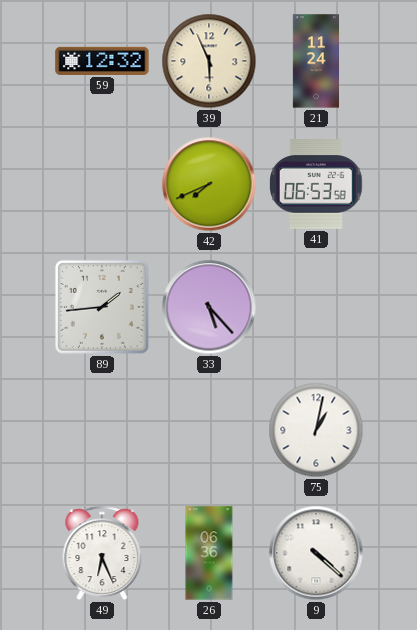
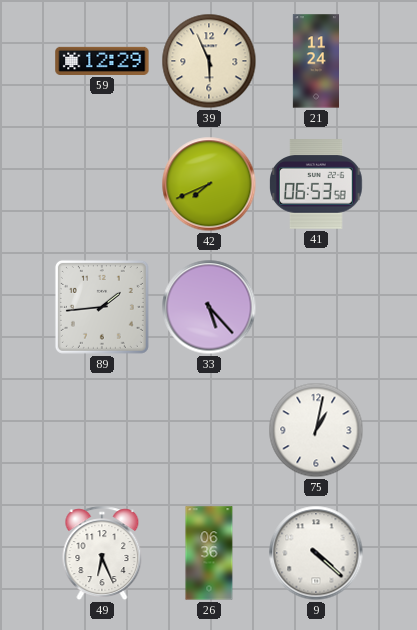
59: 12:32 -> 12:29
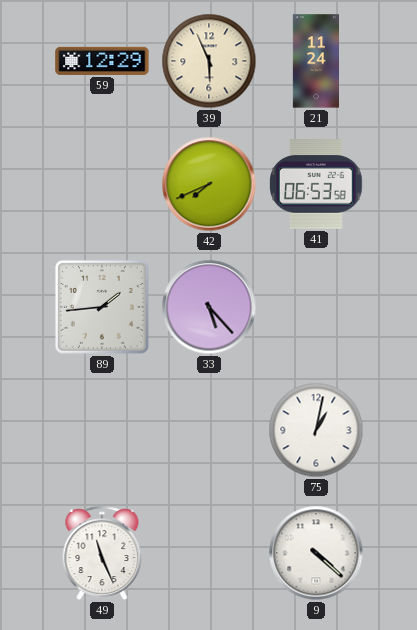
49: 6:26 -> 11:26
26: 06:36 -> none
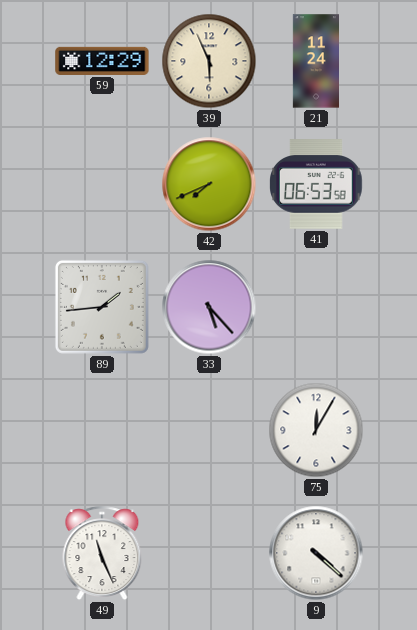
75: 1:02 -> 12:05
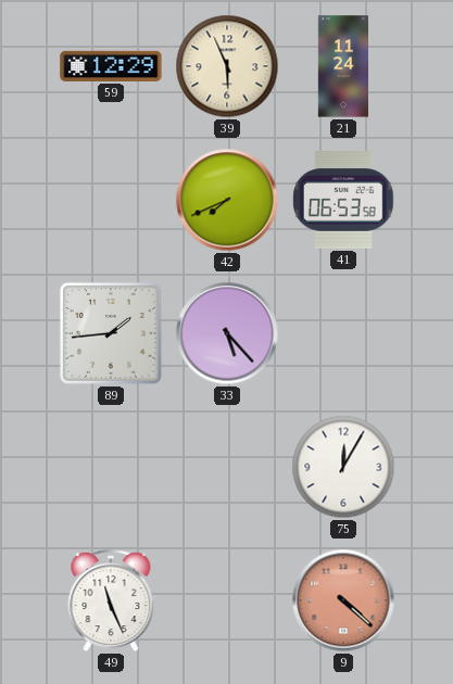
9 dial: white -> salmon
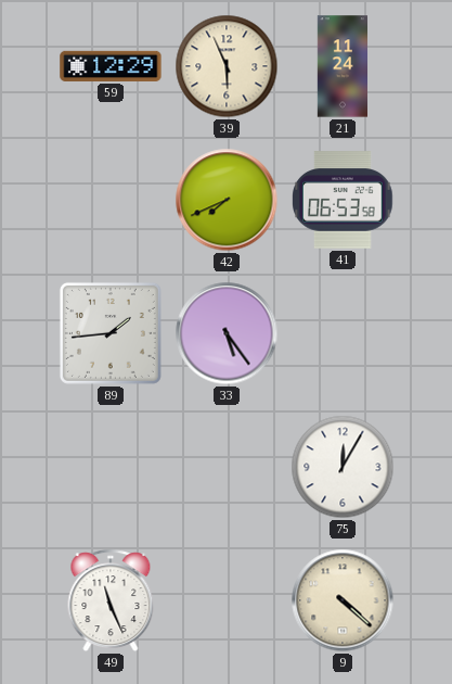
33: 5:23 -> 5:24
9 dial: salmon -> cream
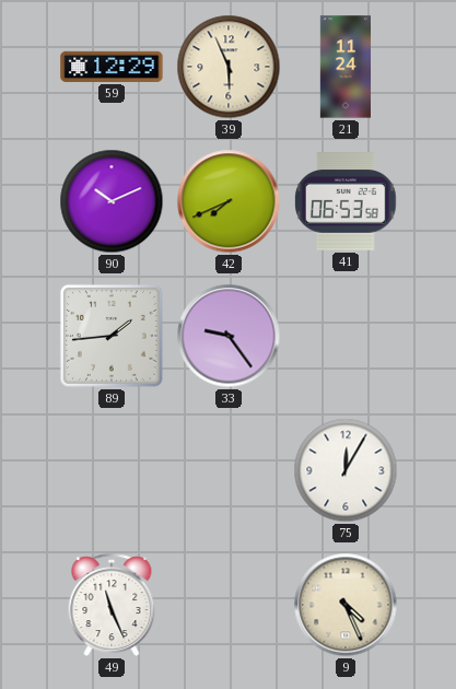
90: none -> 10:11
33: 5:24 -> 9:24
9: 4:22 -> 4:26
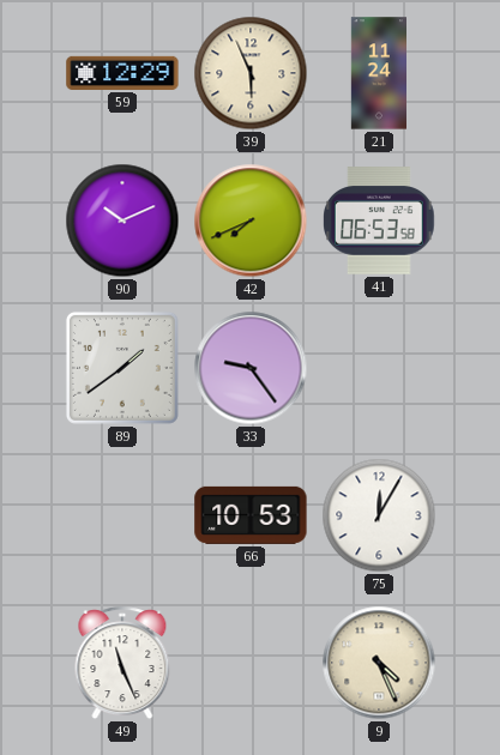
89: 1:44 -> 1:39
66: none -> 10:53
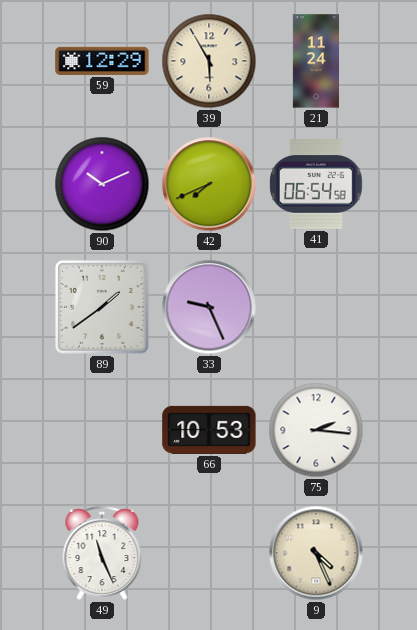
39: 5:56 -> 5:55
41: 06:53 -> 06:54
33: 9:24 -> 9:26
75: 12:05 -> 2:16
